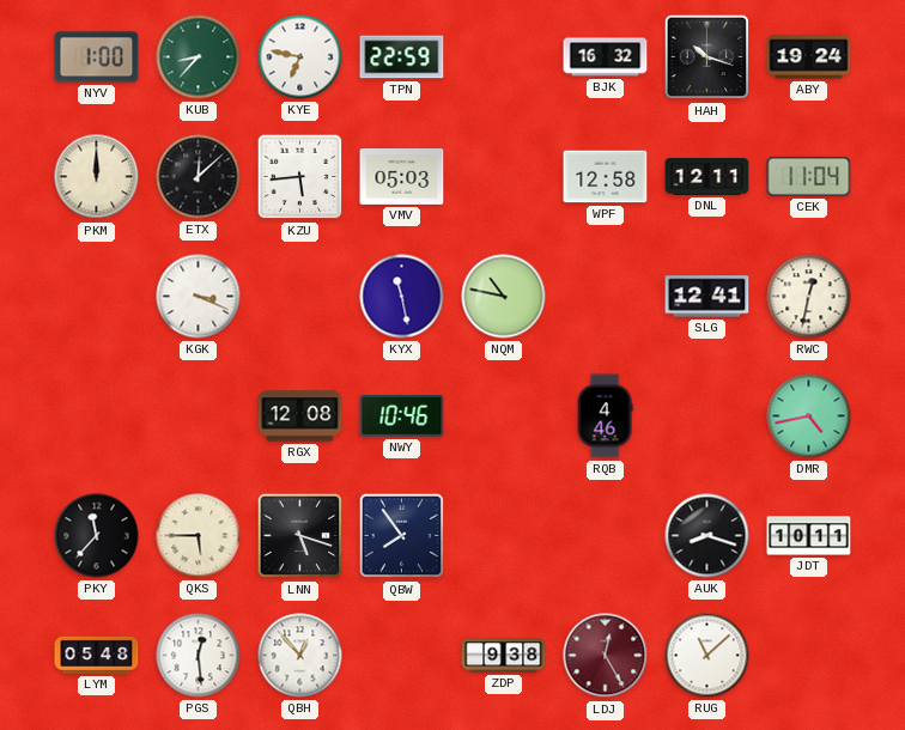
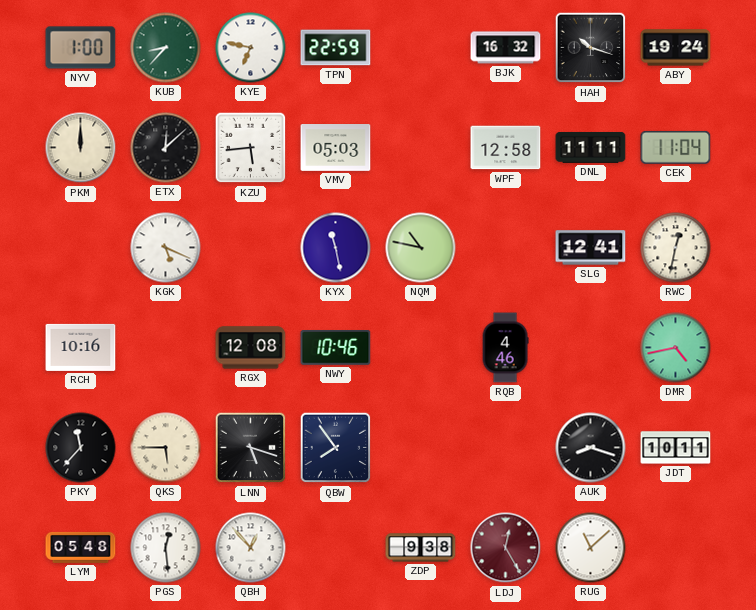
DNL: 12:11 -> 11:11
KGK: 3:19 -> 5:19
RCH: none -> 10:16
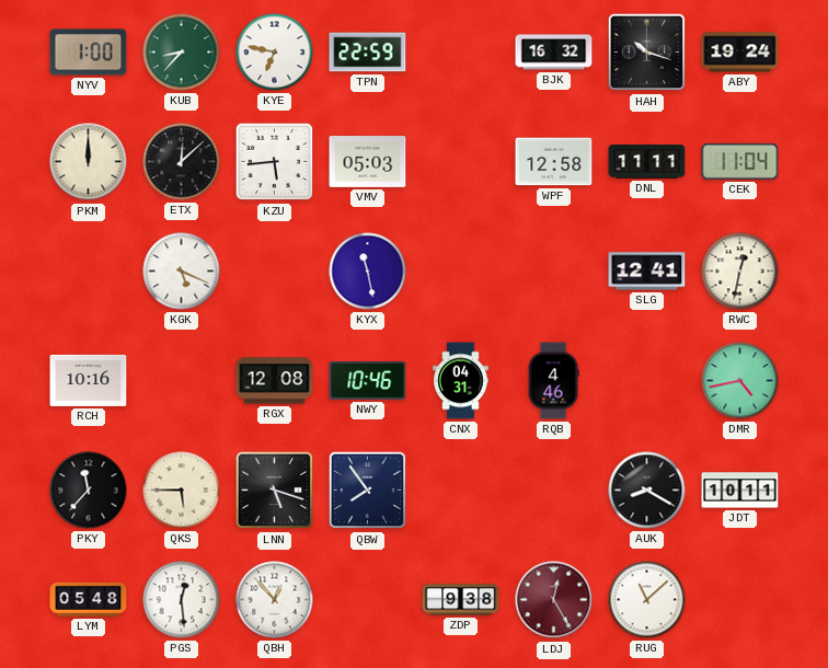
NQM: 10:47 -> none
CNX: none -> 04:31
AUK: 8:18 -> 8:20
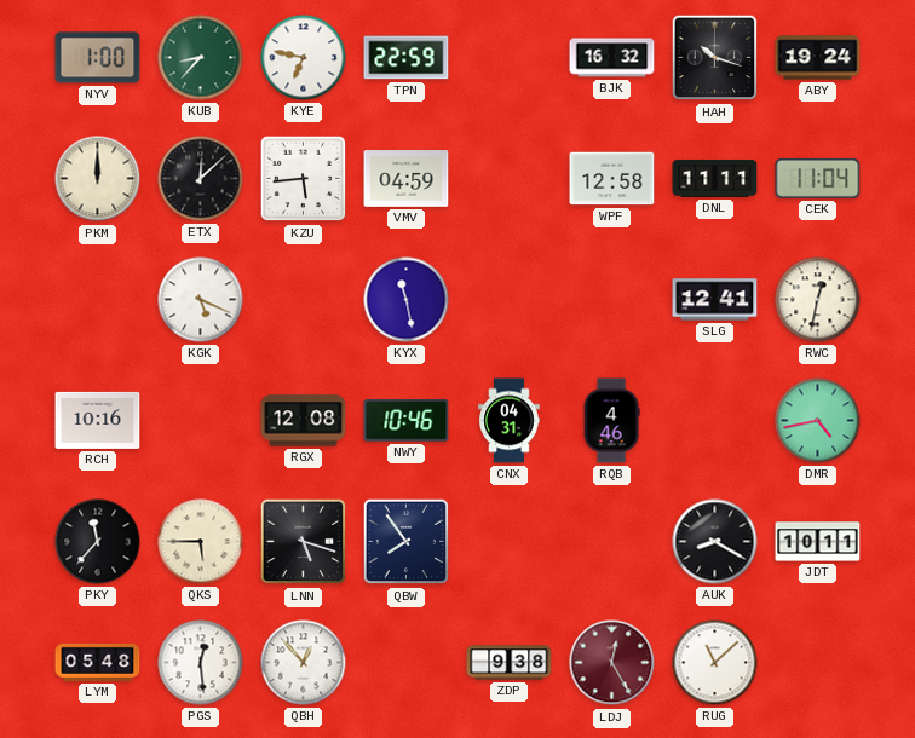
VMV: 05:03 -> 04:59
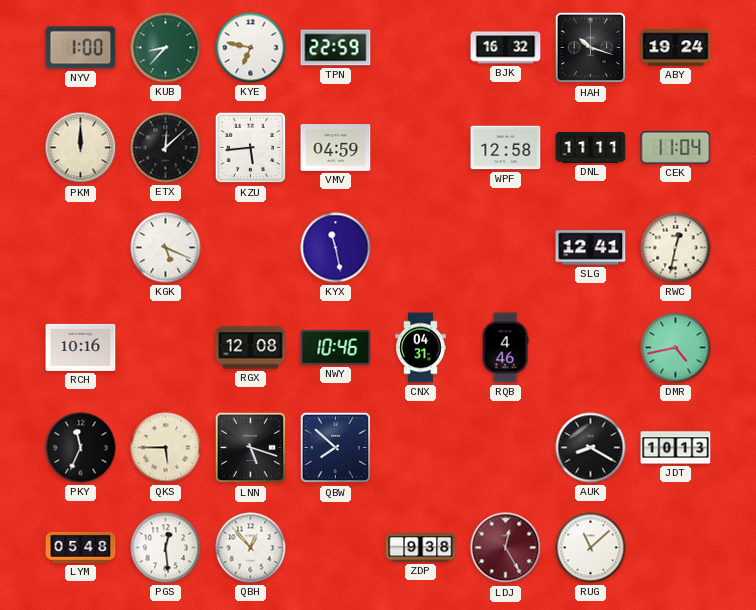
PKY: 11:37 -> 11:34
QBW: 7:54 -> 7:52
JDT: 10:11 -> 10:13
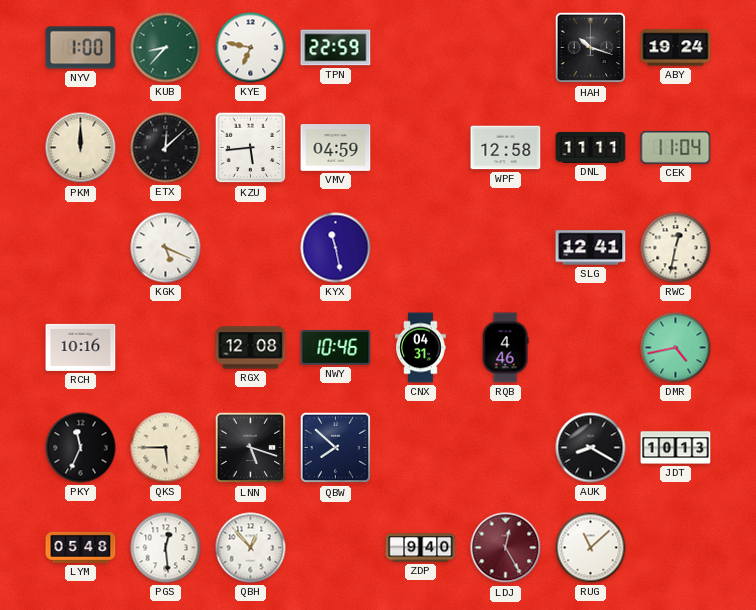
BJK: 16:32 -> none
ZDP: 9:38 -> 9:40
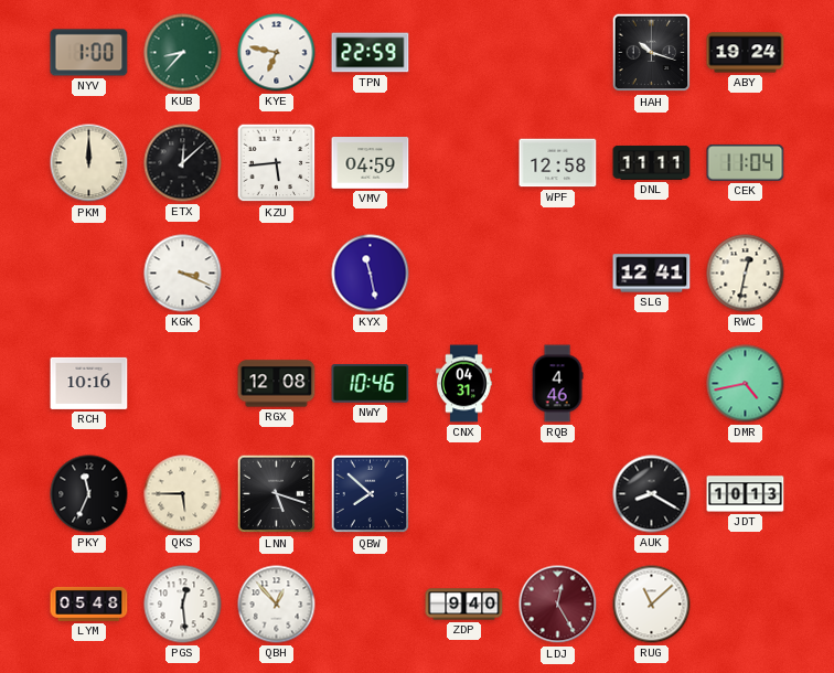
KGK: 5:19 -> 3:19
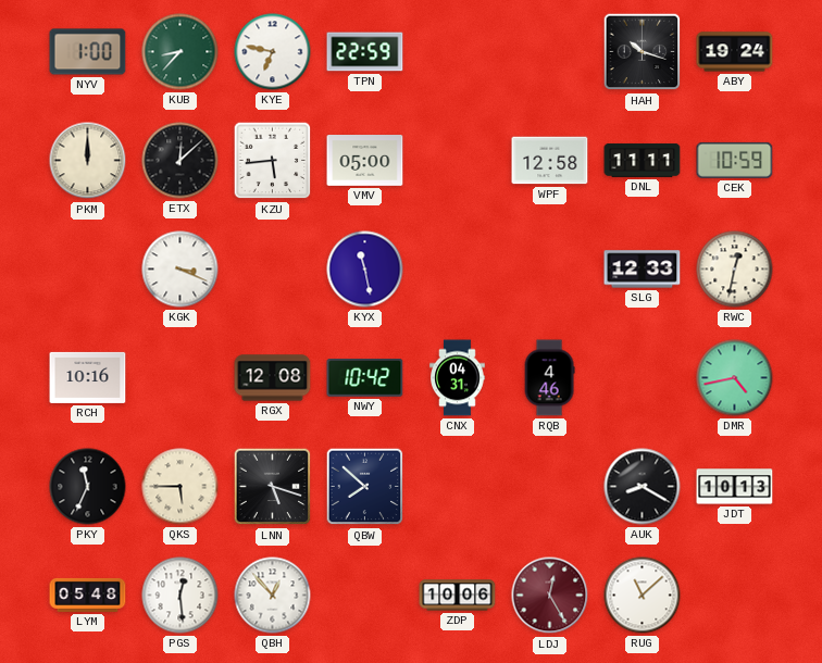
VMV: 04:59 -> 05:00
CEK: 11:04 -> 10:59
SLG: 12:41 -> 12:33
NWY: 10:46 -> 10:42
ZDP: 9:40 -> 10:06
